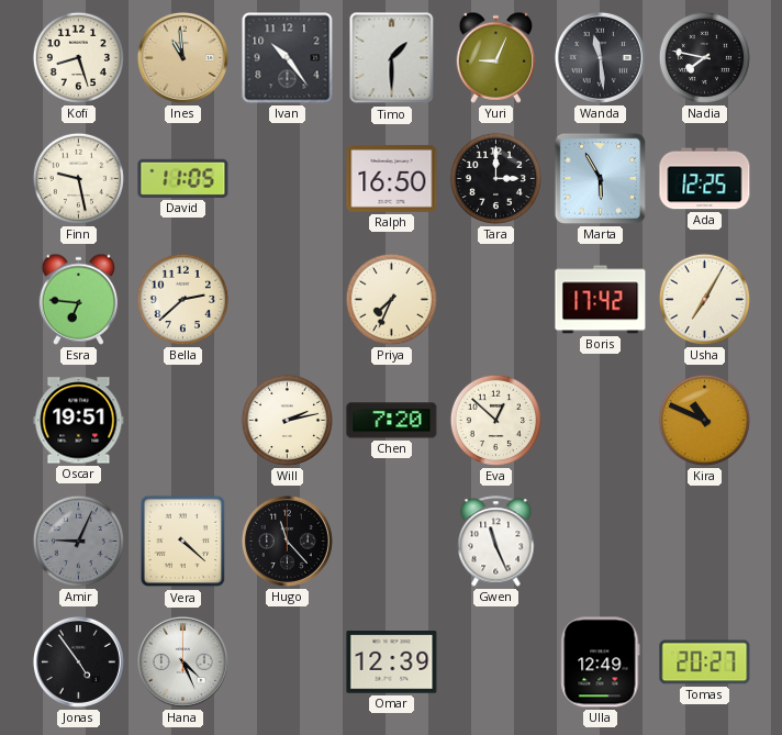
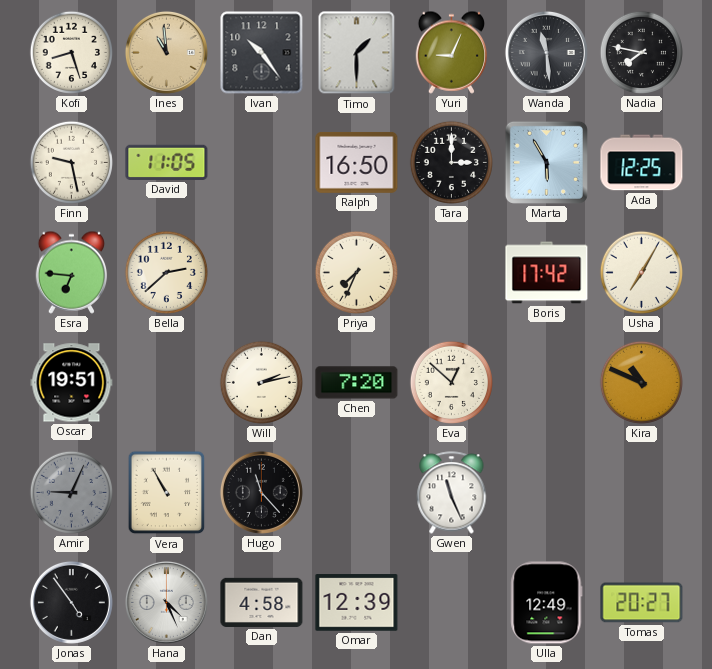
Vera: 4:22 -> 10:55
Dan: none -> 4:58
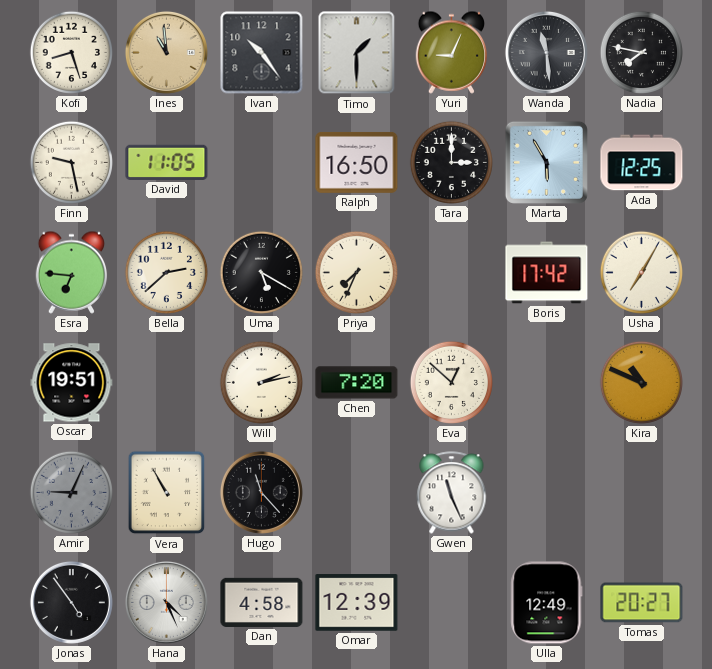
Uma: none -> 5:20
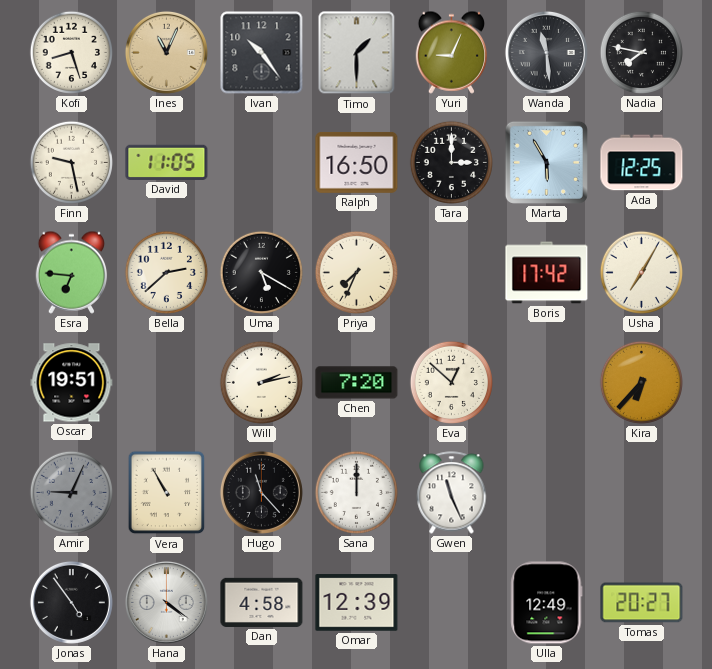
Ines: 10:59 -> 11:04
Kira: 10:49 -> 6:37
Sana: none -> 12:00
Hana: 4:26 -> 4:21
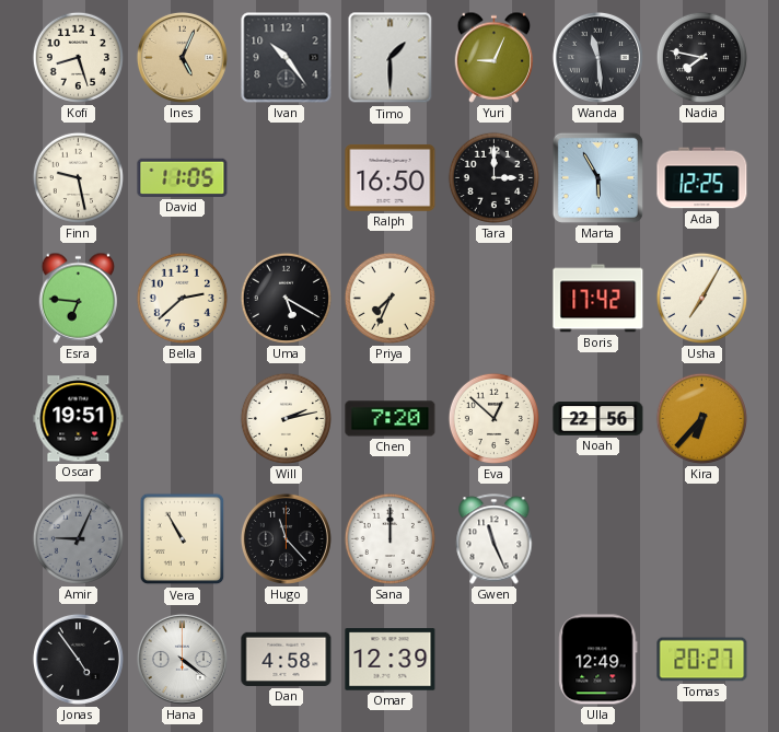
Ines: 11:04 -> 5:04
Noah: none -> 22:56
